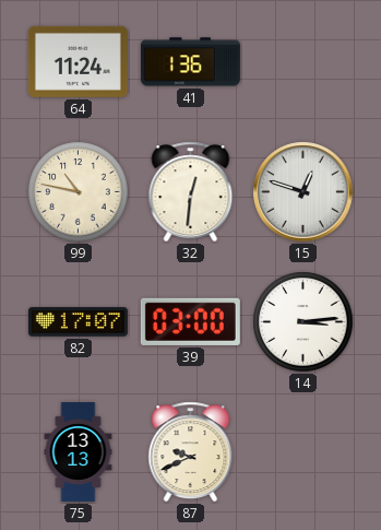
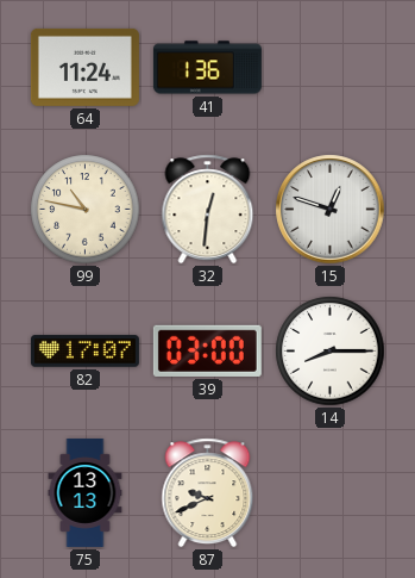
14: 3:14 -> 8:15
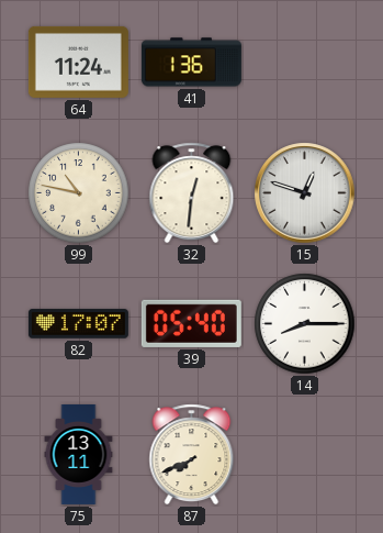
39: 03:00 -> 05:40
75: 13:13 -> 13:11
87: 9:41 -> 7:41
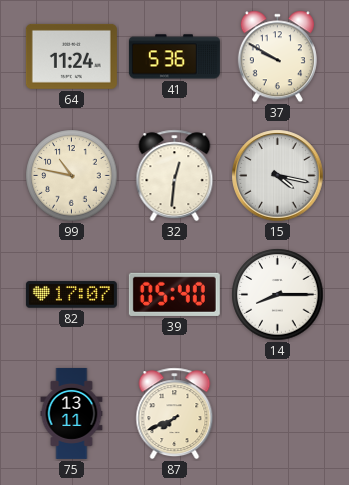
41: 1:36 -> 5:36
37: none -> 9:50
15: 12:48 -> 4:17
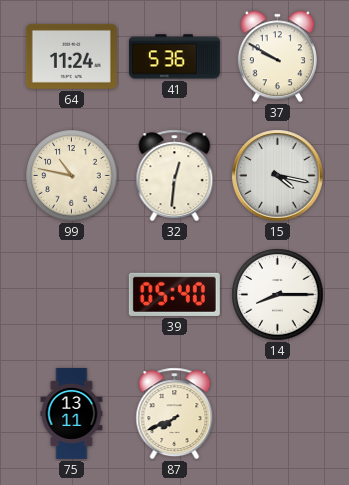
82: 17:07 -> none
